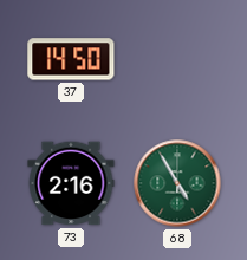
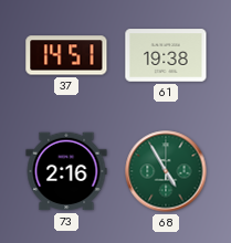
37: 14:50 -> 14:51
61: none -> 19:38
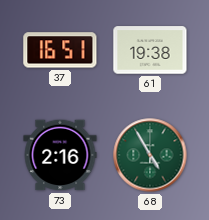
37: 14:51 -> 16:51
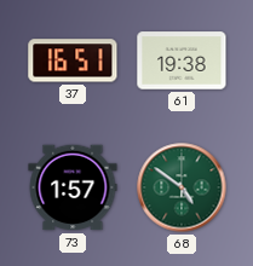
73: 2:16 -> 1:57
68: 4:55 -> 4:51
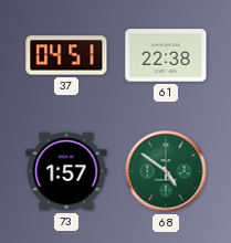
37: 16:51 -> 04:51
61: 19:38 -> 22:38
